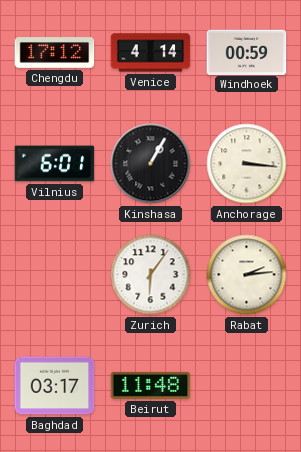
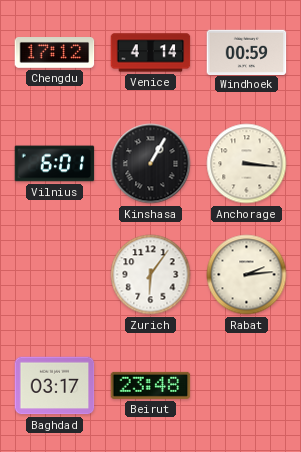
Beirut: 11:48 -> 23:48
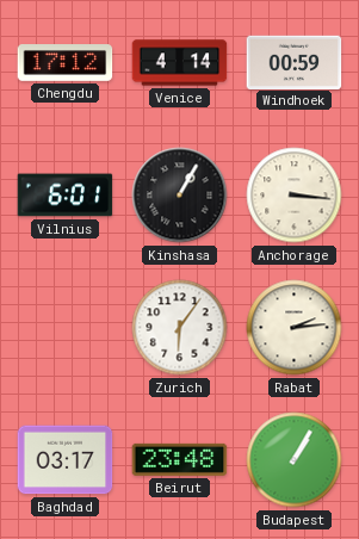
Budapest: none -> 1:05
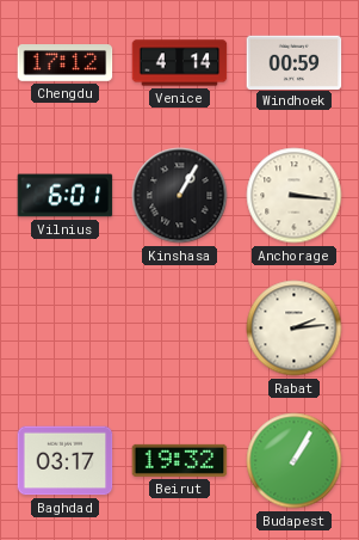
Zurich: 6:06 -> none
Beirut: 23:48 -> 19:32
